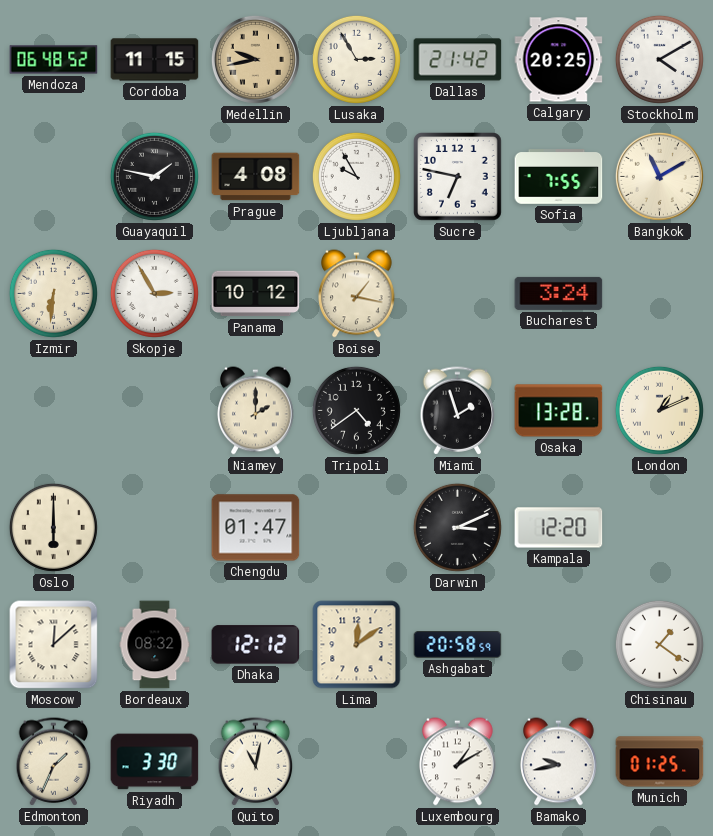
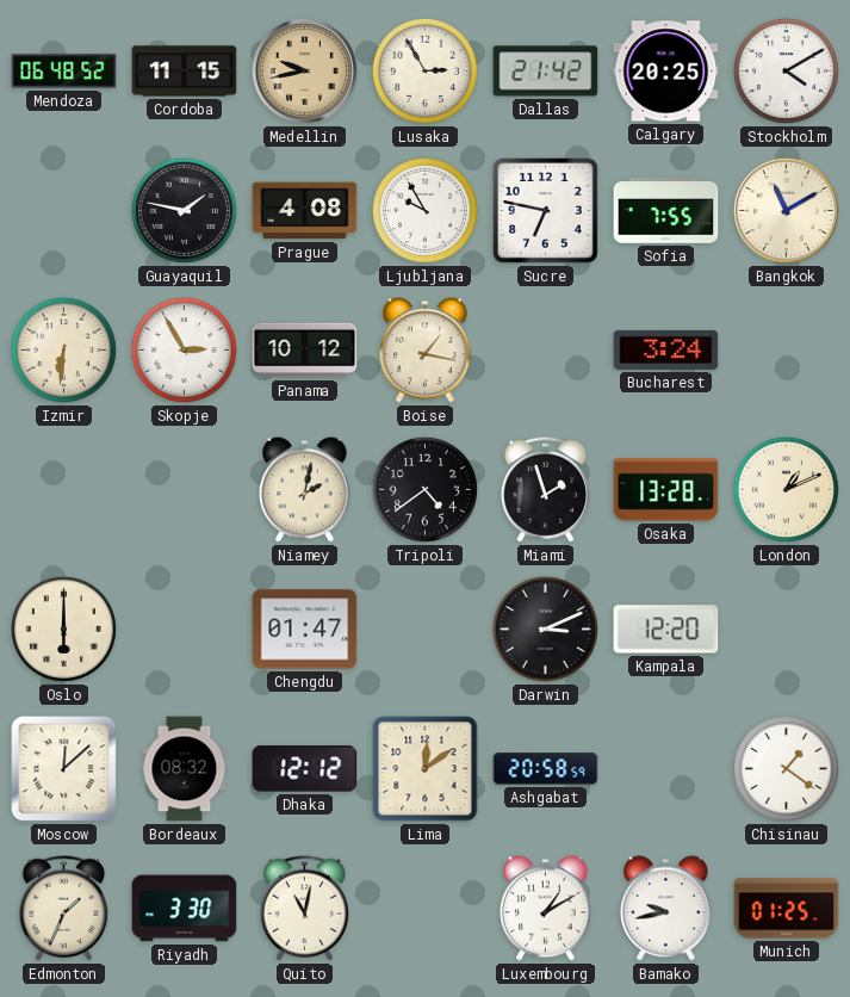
Niamey: 2:00 -> 2:02
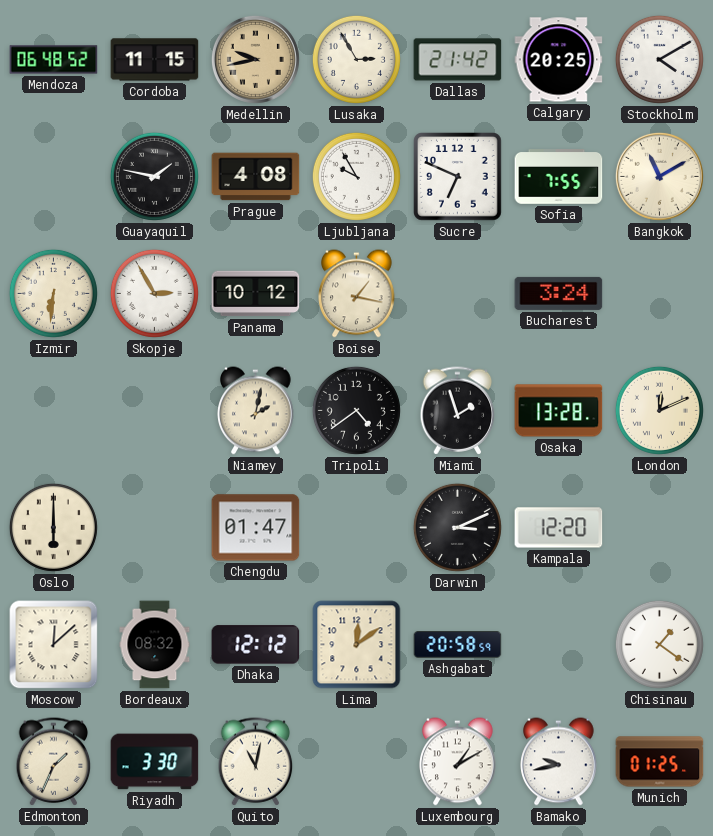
Sucre: 6:47 -> 6:49
London: 1:11 -> 12:11
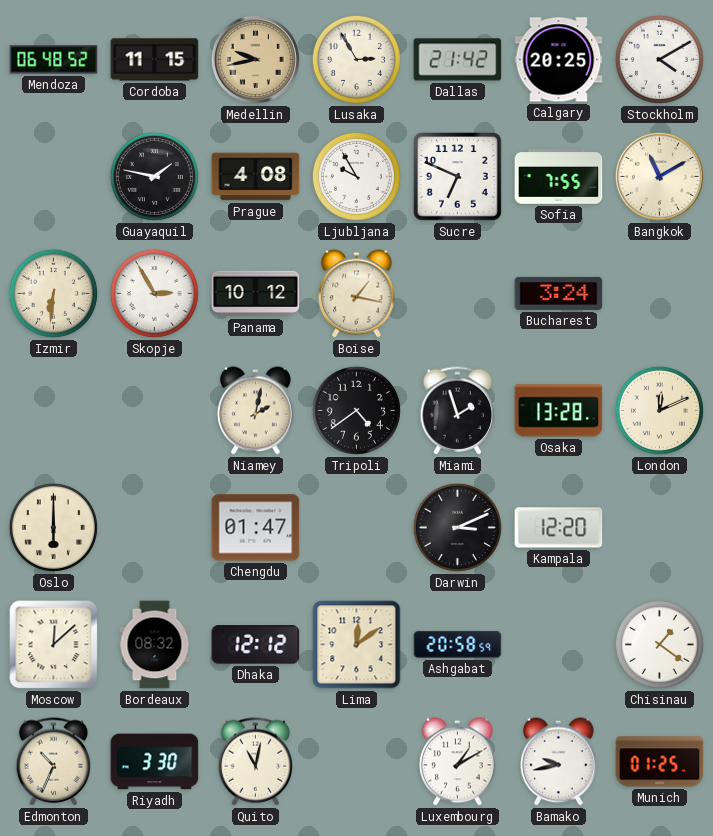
Edmonton: 1:34 -> 10:34
